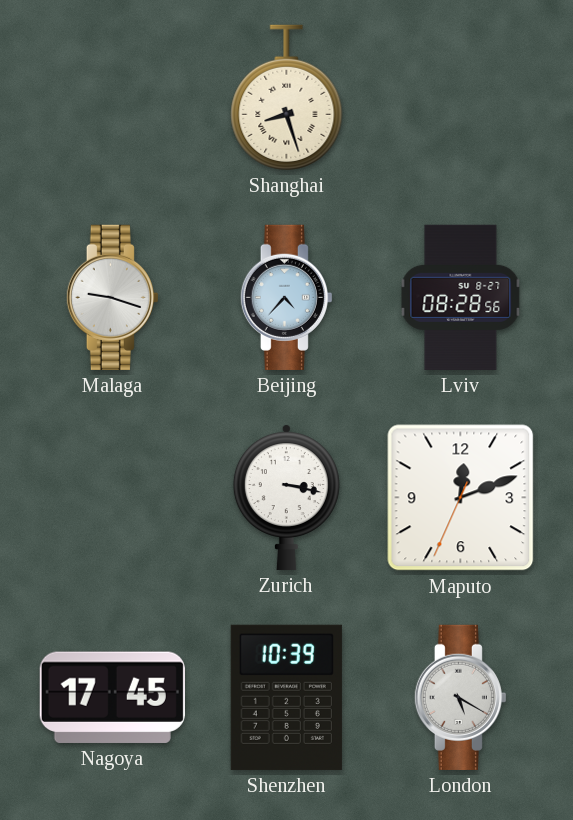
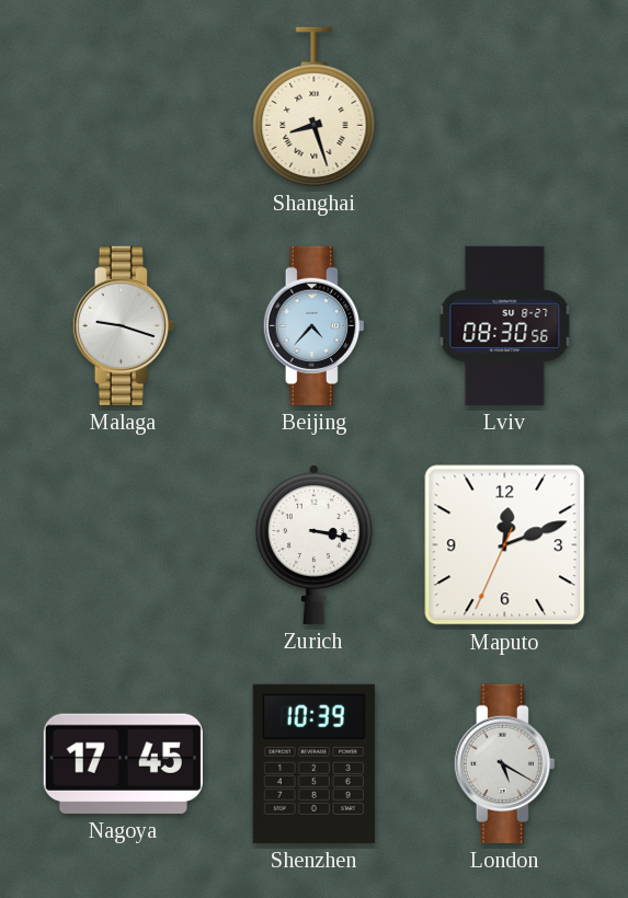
Lviv: 08:28 -> 08:30
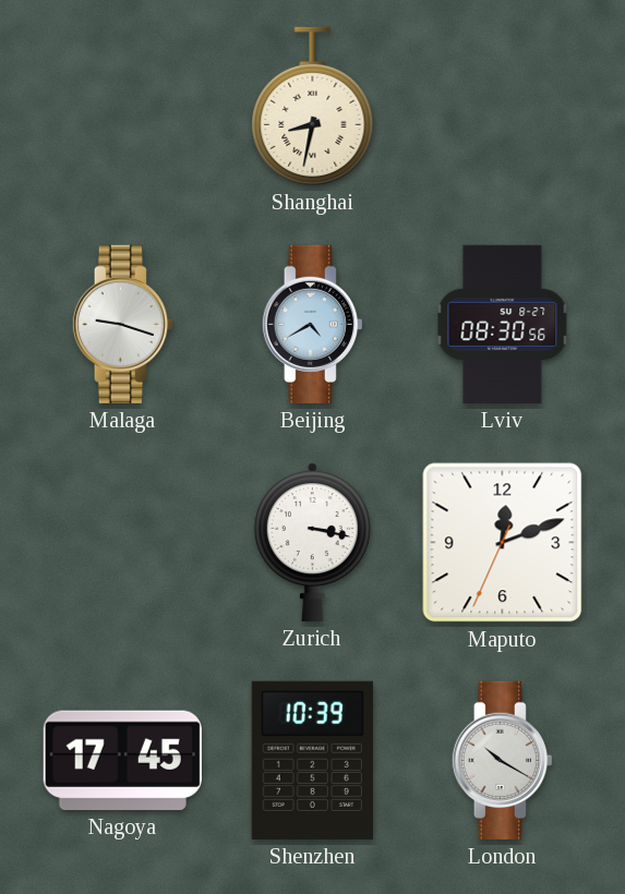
Shanghai: 8:27 -> 8:32
Beijing: 4:37 -> 4:40
London: 5:20 -> 10:20
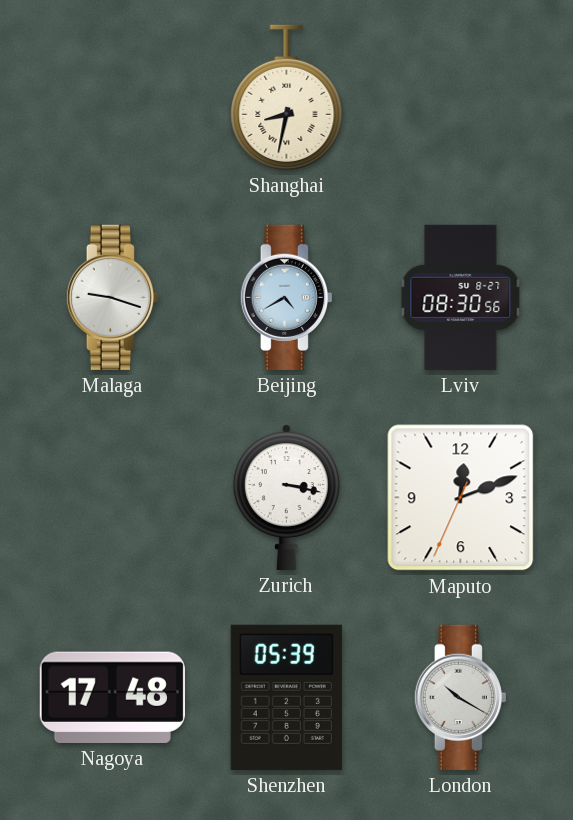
Nagoya: 17:45 -> 17:48
Shenzhen: 10:39 -> 05:39
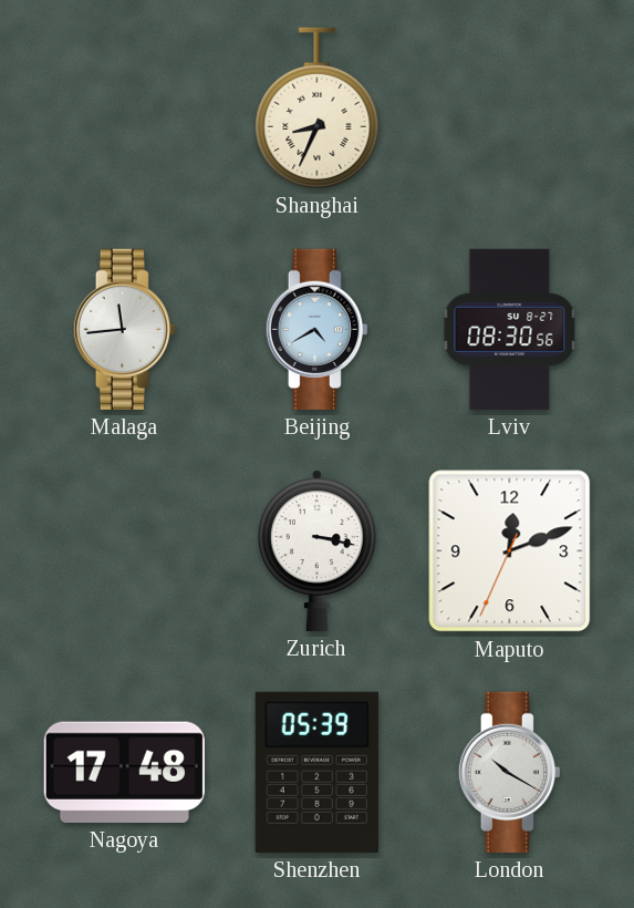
Shanghai: 8:32 -> 8:34
Malaga: 9:18 -> 11:44
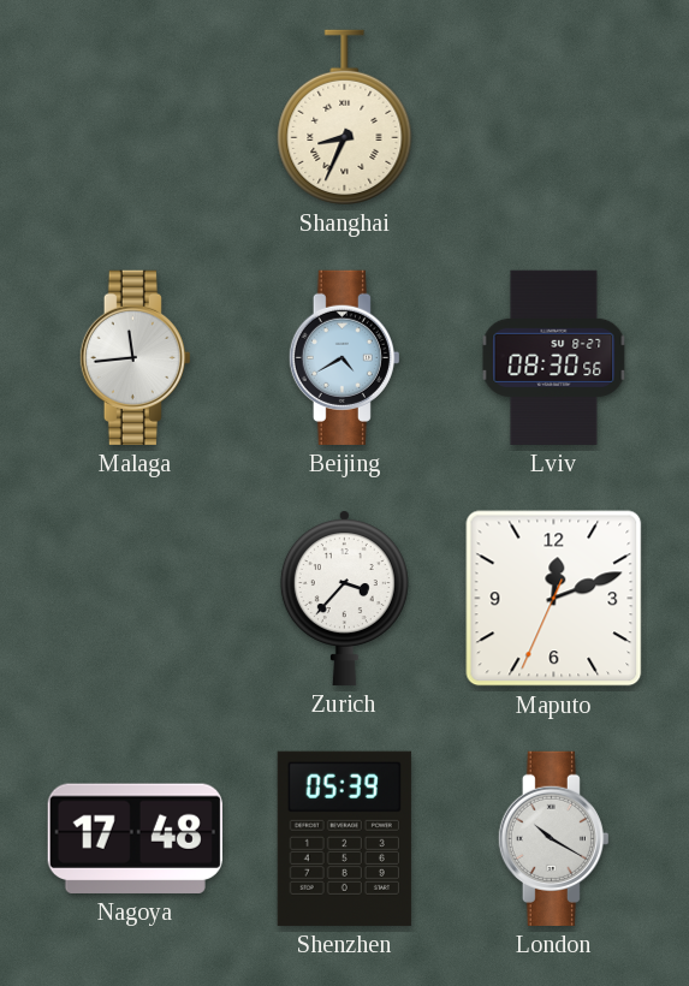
Zurich: 3:17 -> 3:37
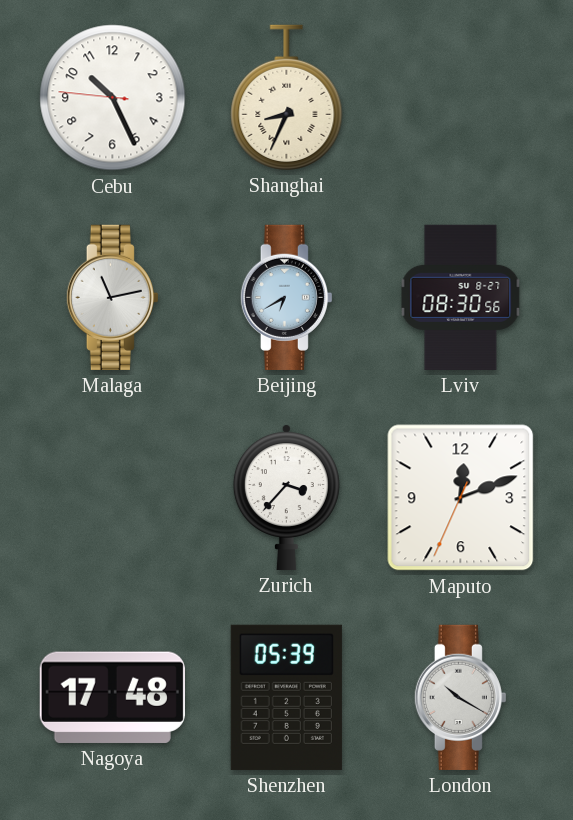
Cebu: none -> 10:25
Malaga: 11:44 -> 11:13
Beijing: 4:40 -> 6:40
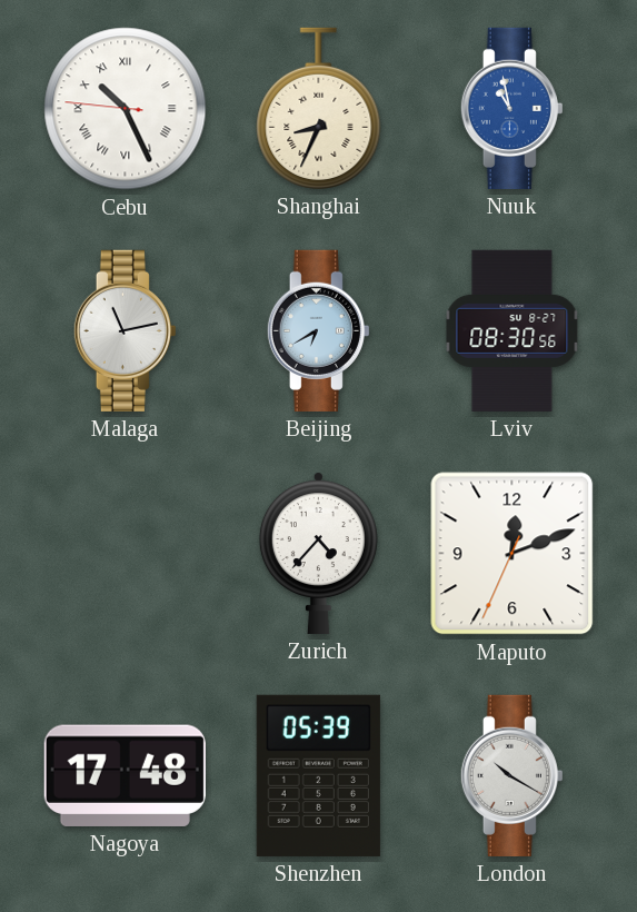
Cebu numerals: Arabic -> Roman
Nuuk: none -> 10:58
Zurich: 3:37 -> 4:37
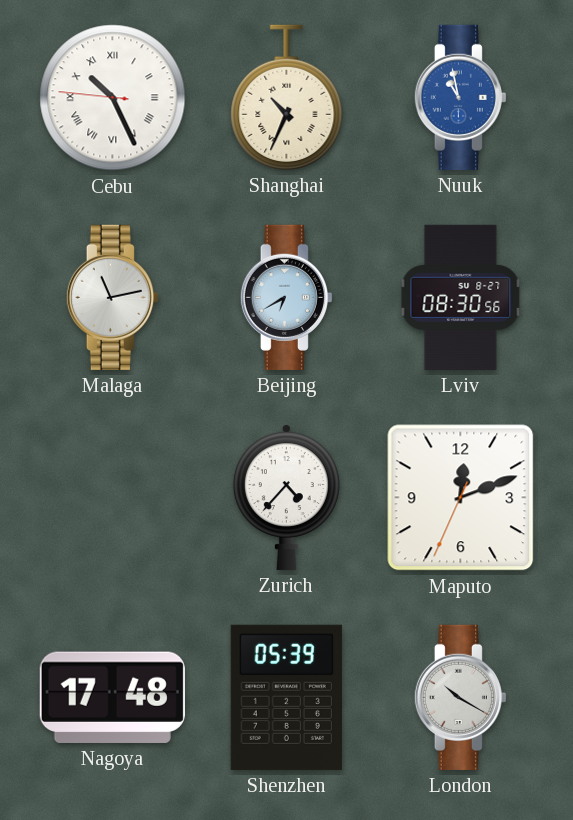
Shanghai: 8:34 -> 10:34
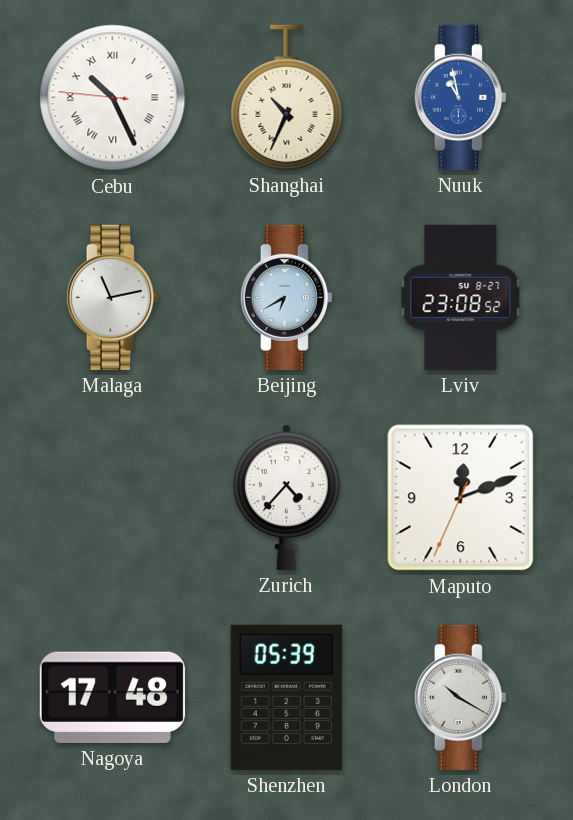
Lviv: 08:30 -> 23:08
